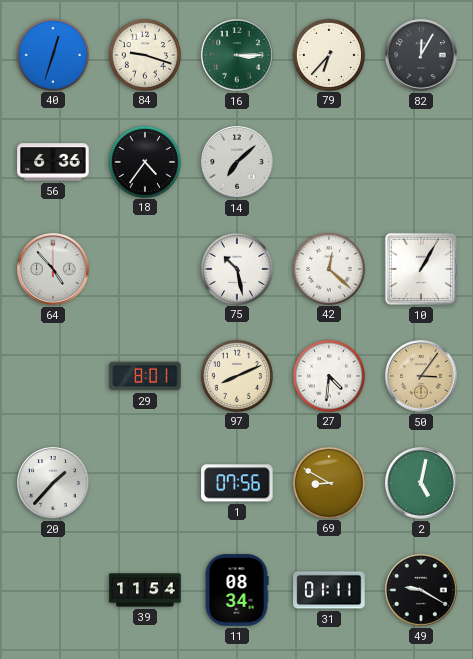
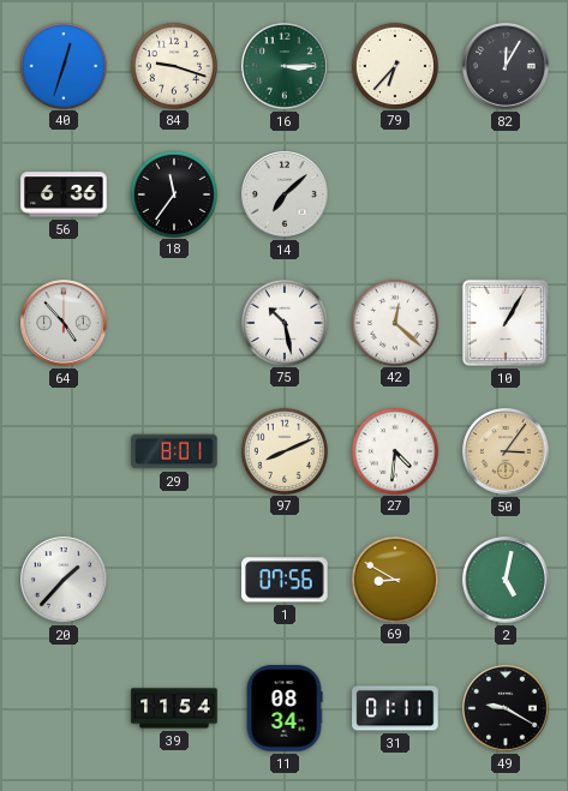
18: 4:36 -> 11:36
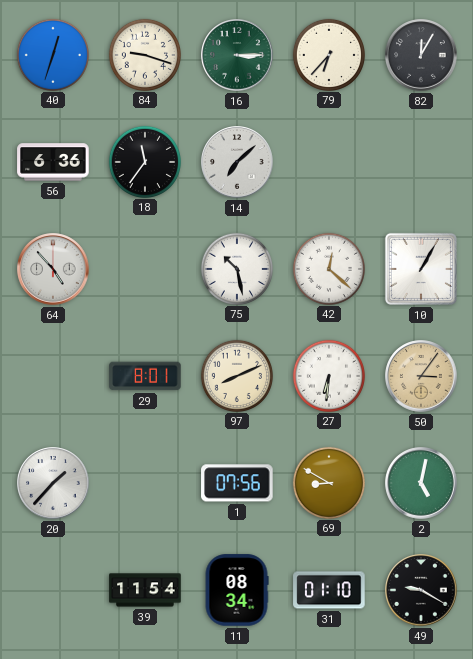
27: 4:31 -> 6:31
31: 01:11 -> 01:10
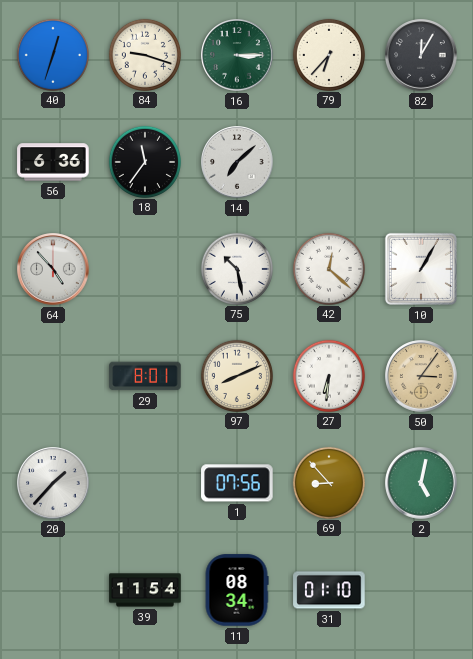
69: 8:50 -> 8:53
49: 9:20 -> none
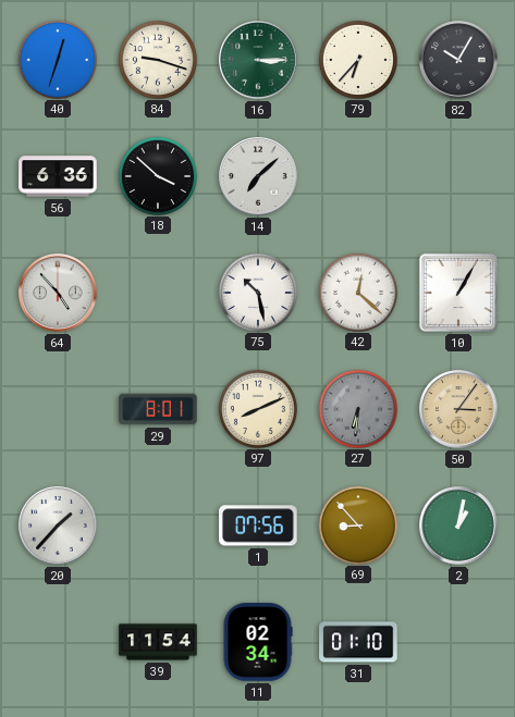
82: 12:05 -> 10:05
18: 11:36 -> 3:52
27 dial: white -> grey
2: 5:02 -> 1:02
11: 08:34 -> 02:34
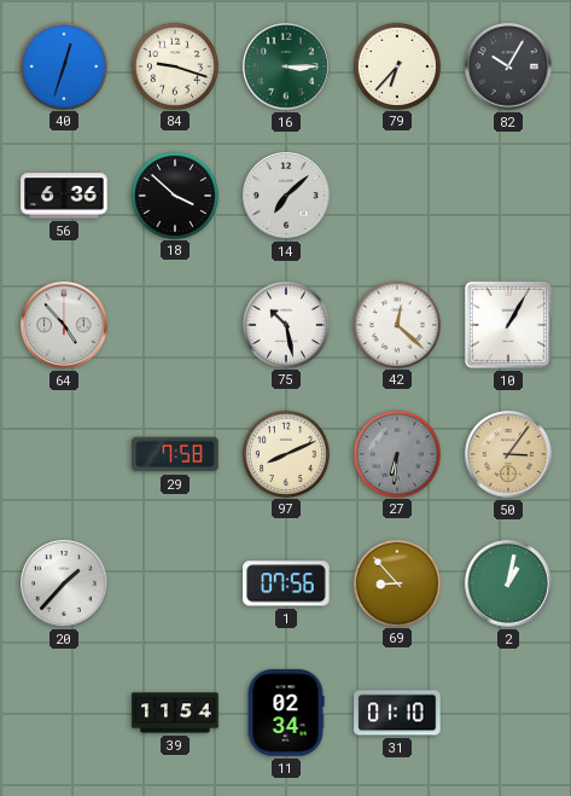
29: 8:01 -> 7:58
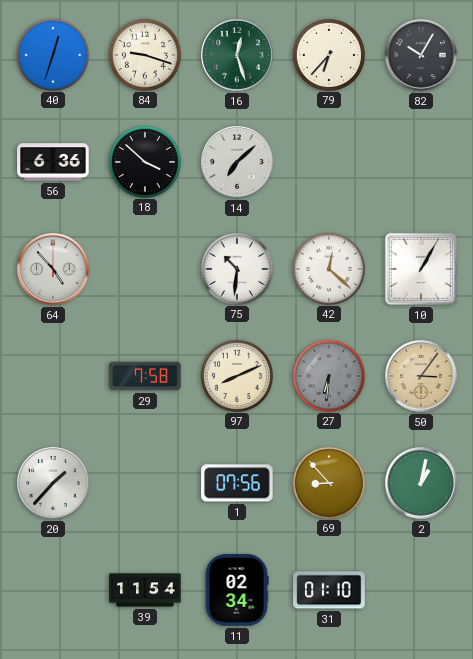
16: 3:15 -> 12:27
75: 10:28 -> 10:31
